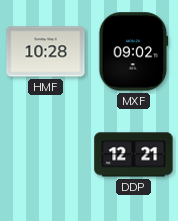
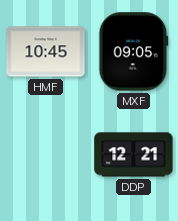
HMF: 10:28 -> 10:45
MXF: 09:02 -> 09:05
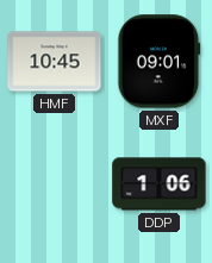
MXF: 09:05 -> 09:01
DDP: 12:21 -> 1:06
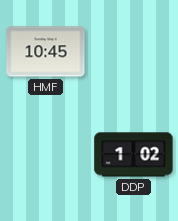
MXF: 09:01 -> none
DDP: 1:06 -> 1:02
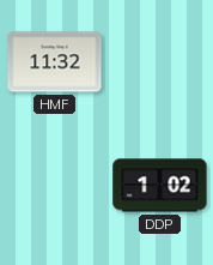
HMF: 10:45 -> 11:32
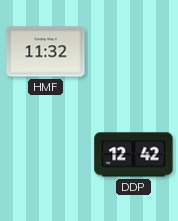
DDP: 1:02 -> 12:42
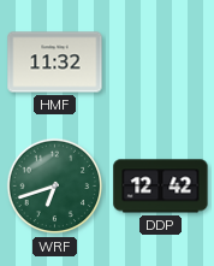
WRF: none -> 6:42
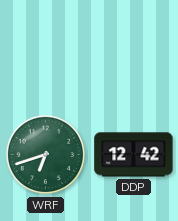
HMF: 11:32 -> none
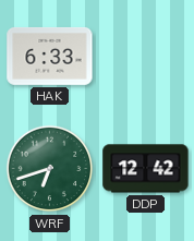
HAK: none -> 6:33
